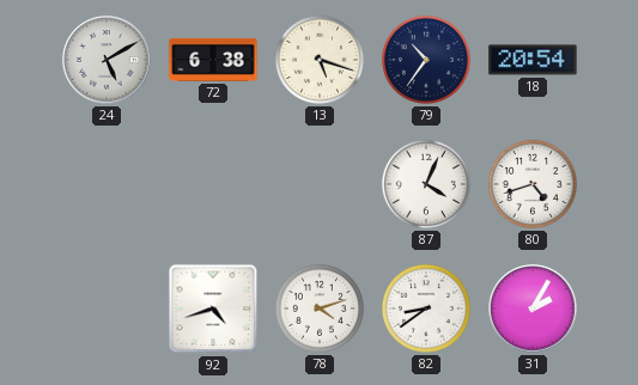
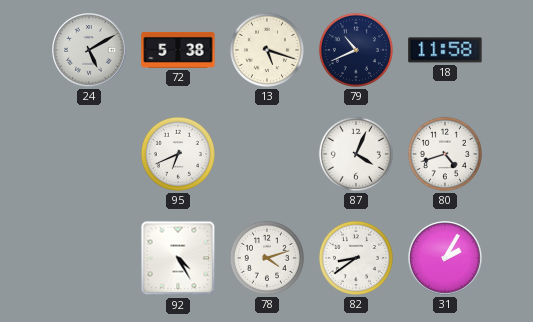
72: 6:38 -> 5:38
79: 10:36 -> 10:41
18: 20:54 -> 11:58
95: none -> 6:41
92: 4:42 -> 4:25
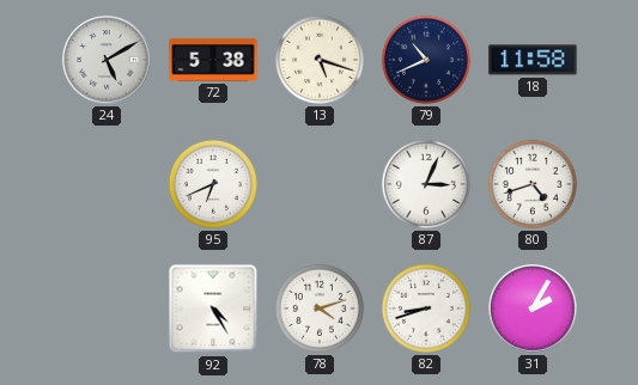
87: 4:04 -> 3:04
82: 8:39 -> 8:42
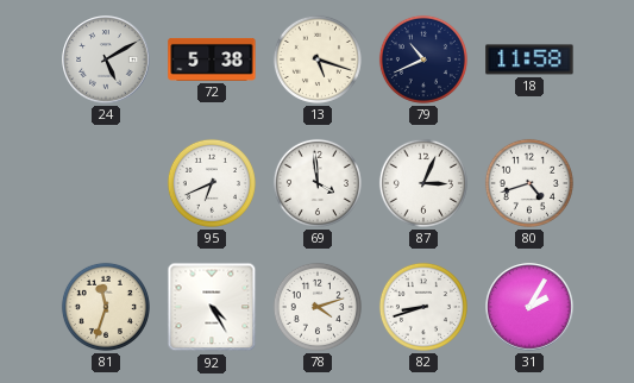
69: none -> 3:59
81: none -> 11:33
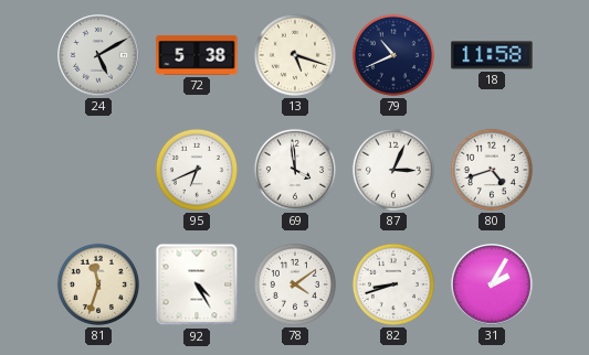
78: 4:12 -> 4:09
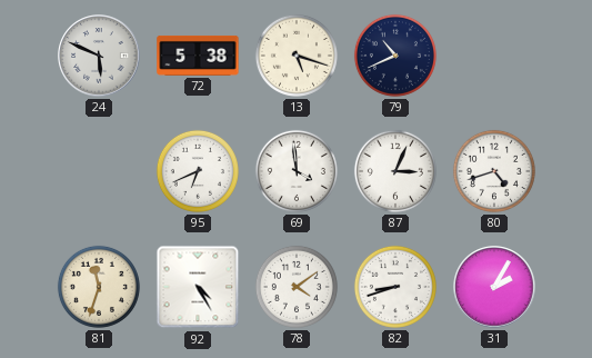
24: 5:10 -> 5:49
18: 11:58 -> none
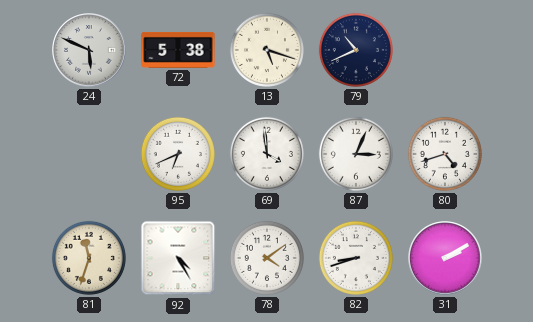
31: 2:05 -> 2:10
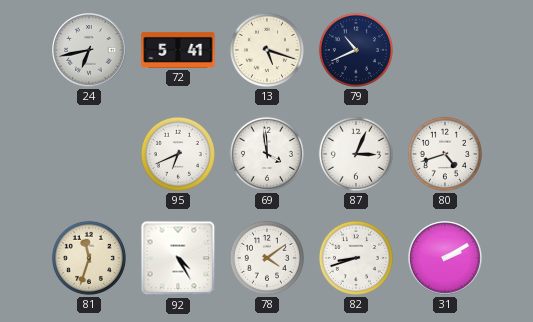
24: 5:49 -> 6:43
72: 5:38 -> 5:41
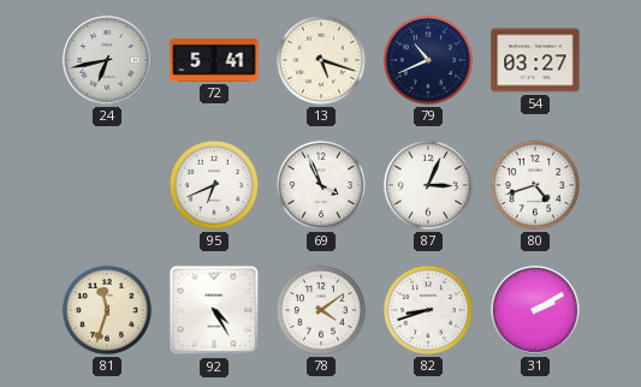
54: none -> 03:27
69: 3:59 -> 3:56
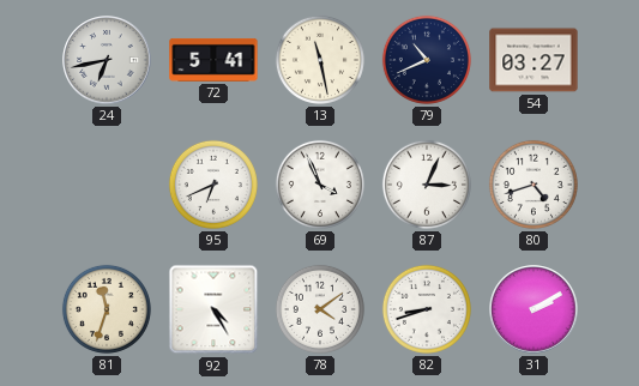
13: 5:18 -> 11:28
